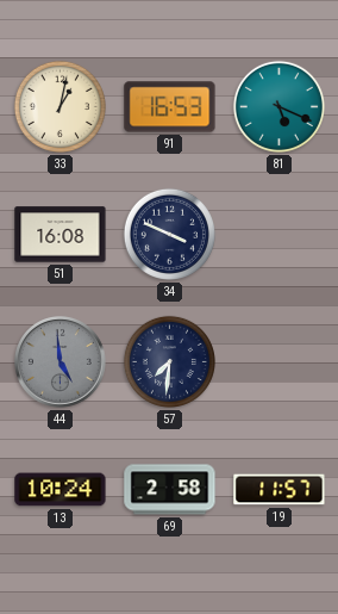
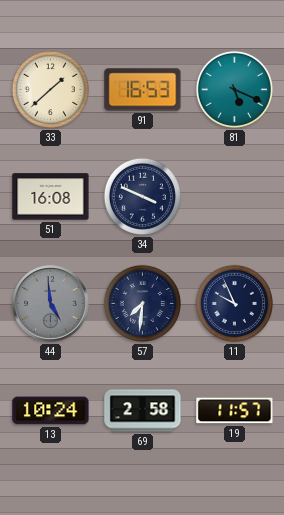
33: 1:02 -> 1:38
11: none -> 9:56
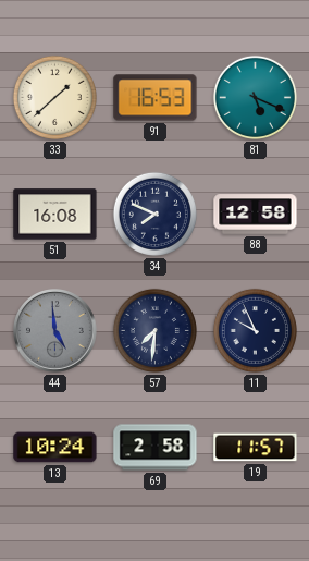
34: 3:49 -> 7:49
88: none -> 12:58
